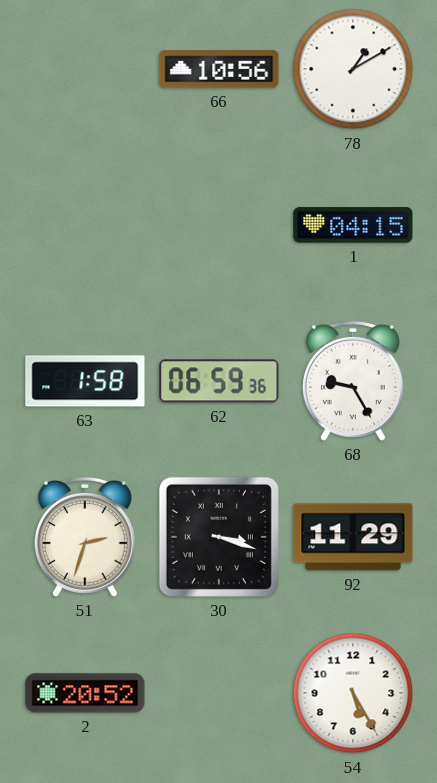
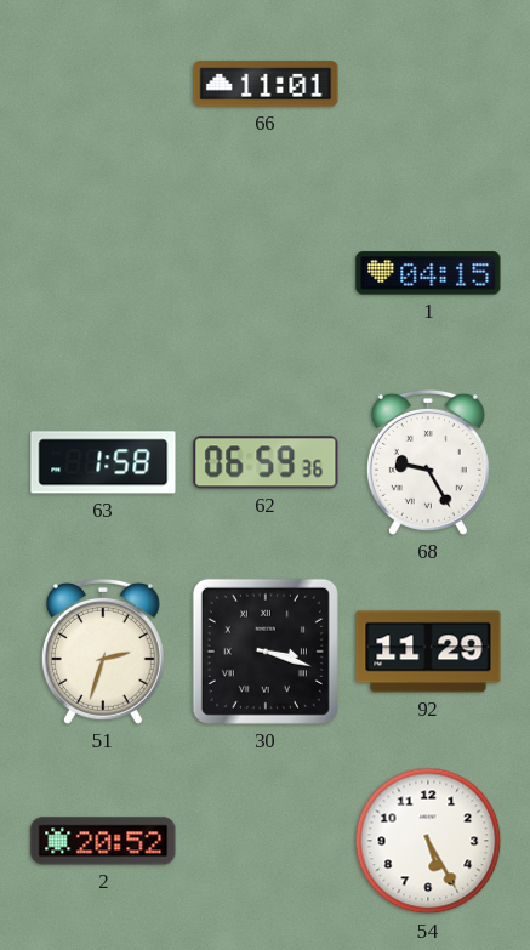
66: 10:56 -> 11:01
78: 1:10 -> none
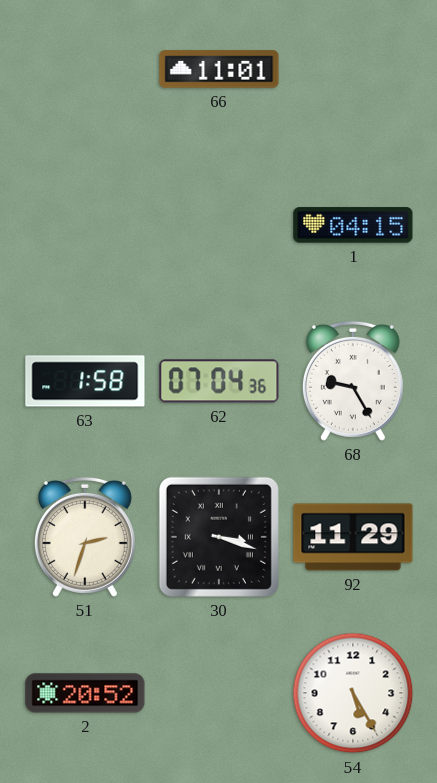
62: 06:59 -> 07:04
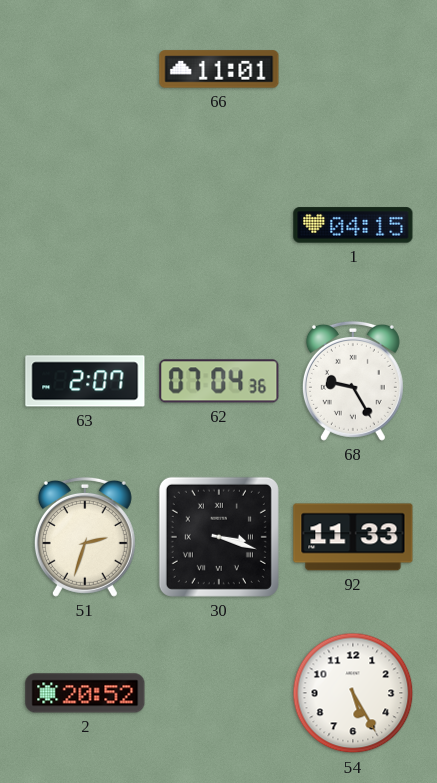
63: 1:58 -> 2:07
92: 11:29 -> 11:33
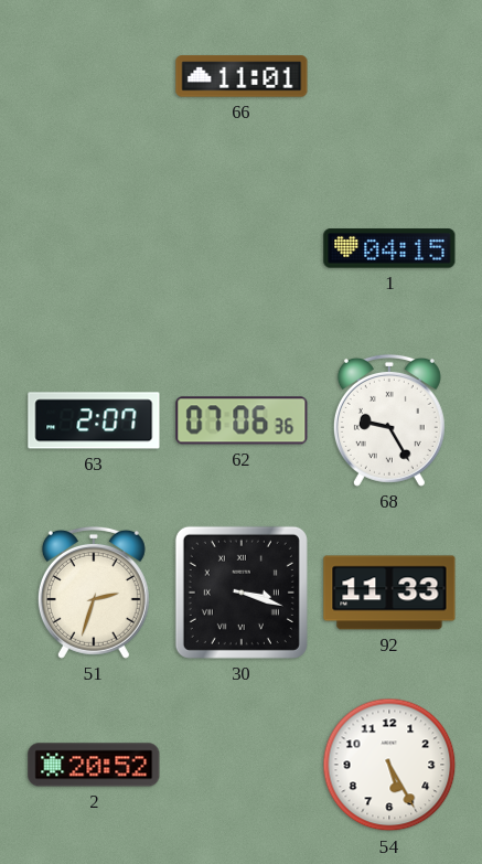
62: 07:04 -> 07:06
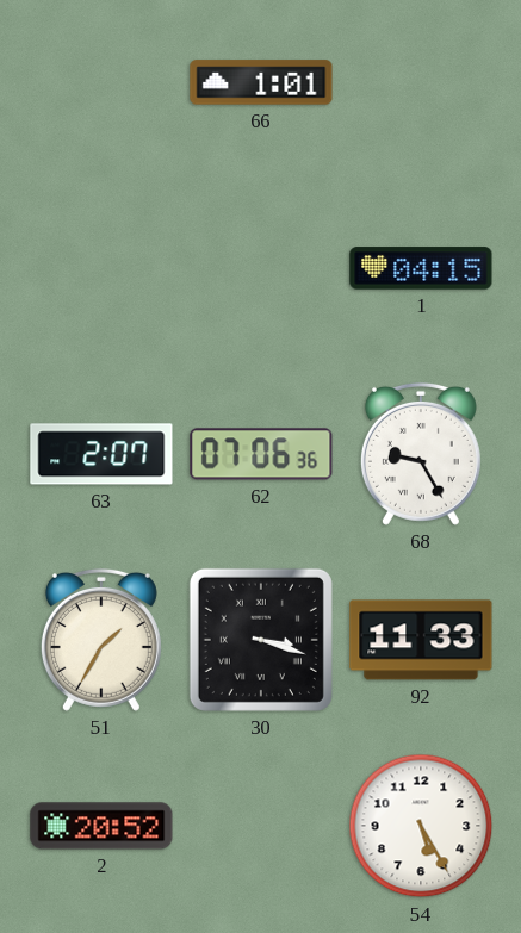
66: 11:01 -> 1:01
51: 2:33 -> 1:35
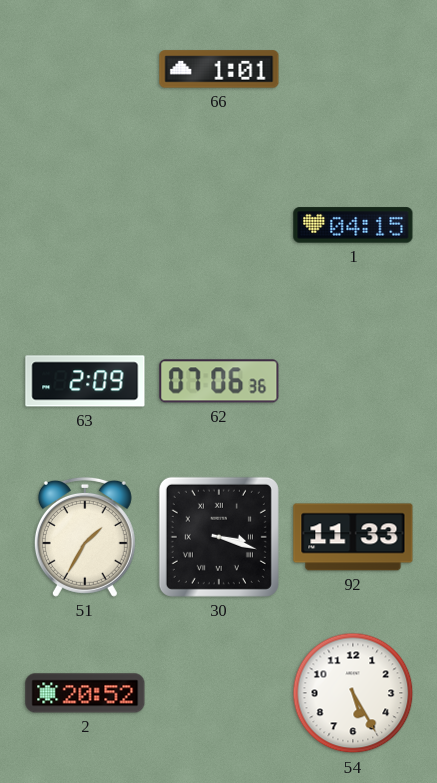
63: 2:07 -> 2:09
68: 9:25 -> none
